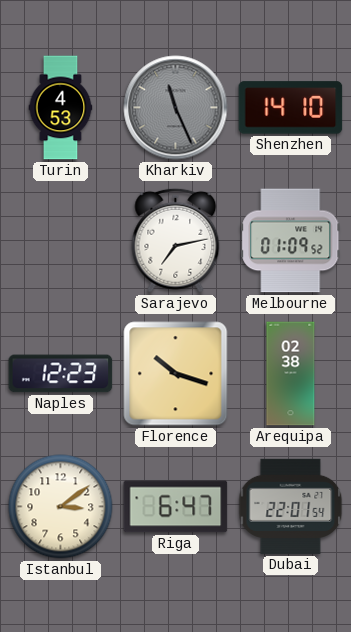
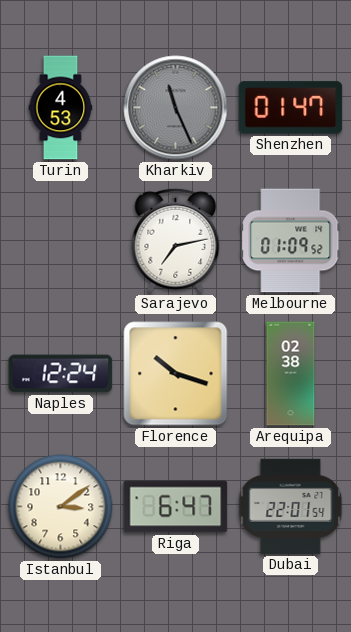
Shenzhen: 14:10 -> 01:47
Naples: 12:23 -> 12:24
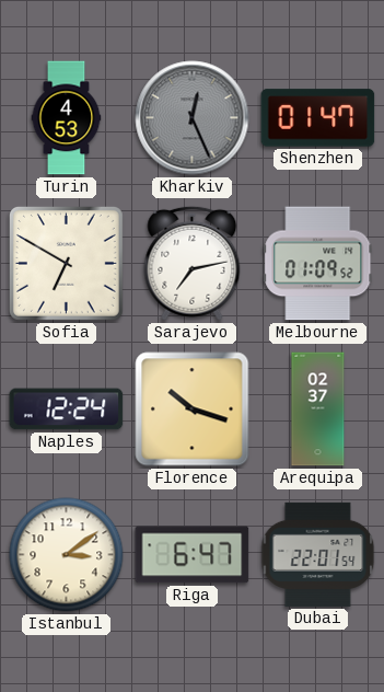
Kharkiv: 11:26 -> 12:26
Sofia: none -> 6:50
Arequipa: 02:38 -> 02:37
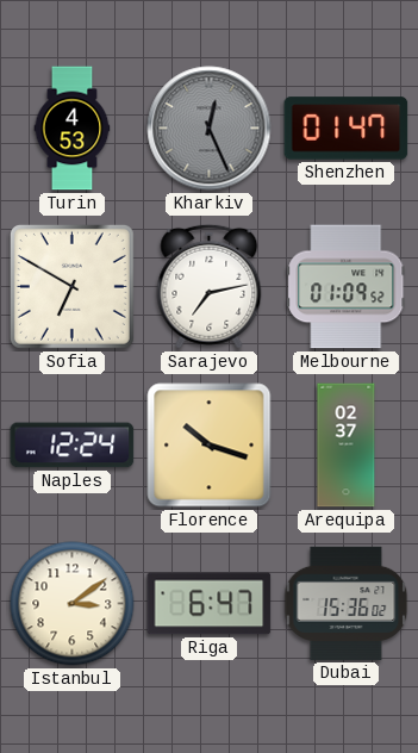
Dubai: 22:01 -> 15:36
